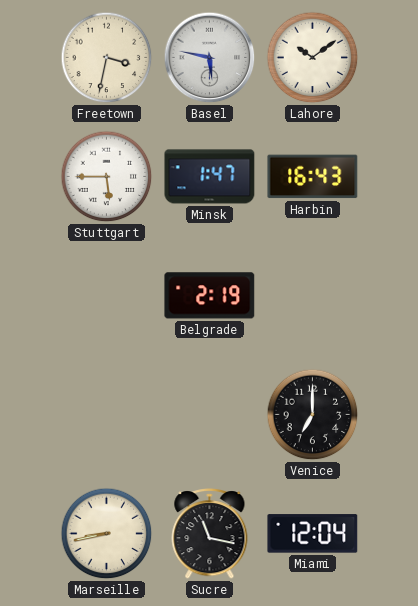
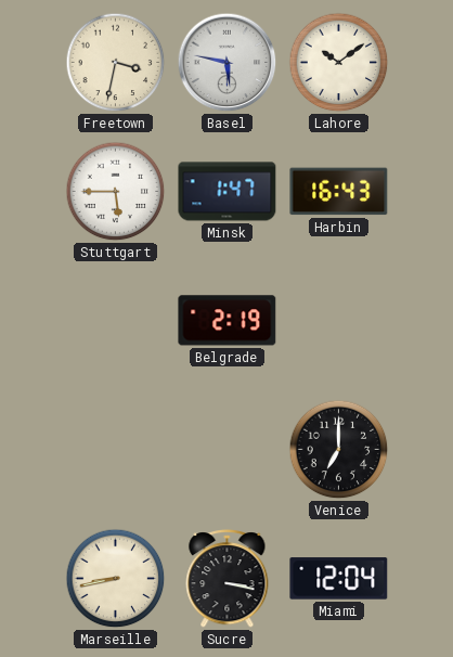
Sucre: 11:17 -> 3:17
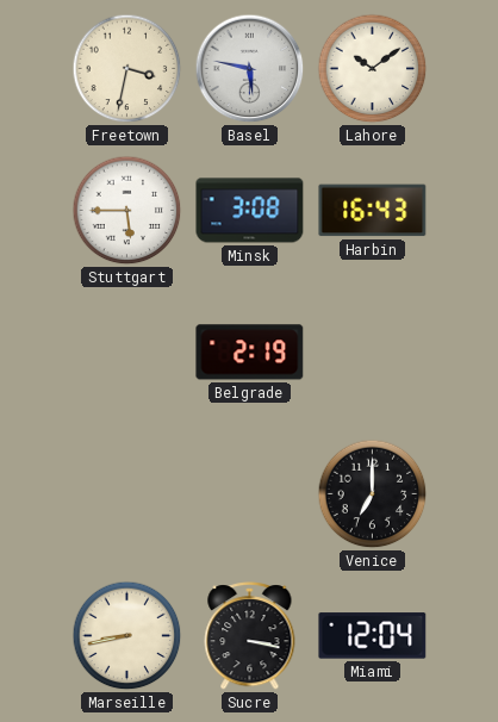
Minsk: 1:47 -> 3:08
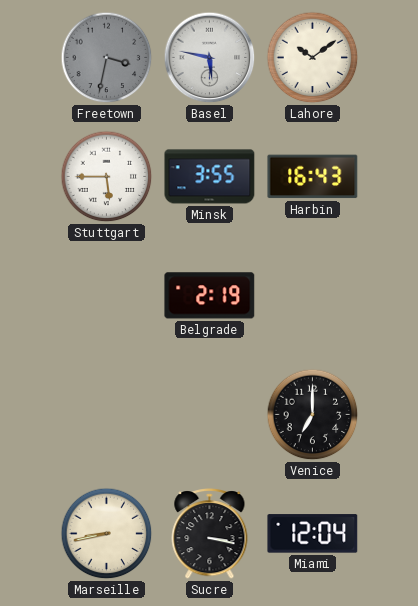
Freetown dial: cream -> grey
Minsk: 3:08 -> 3:55
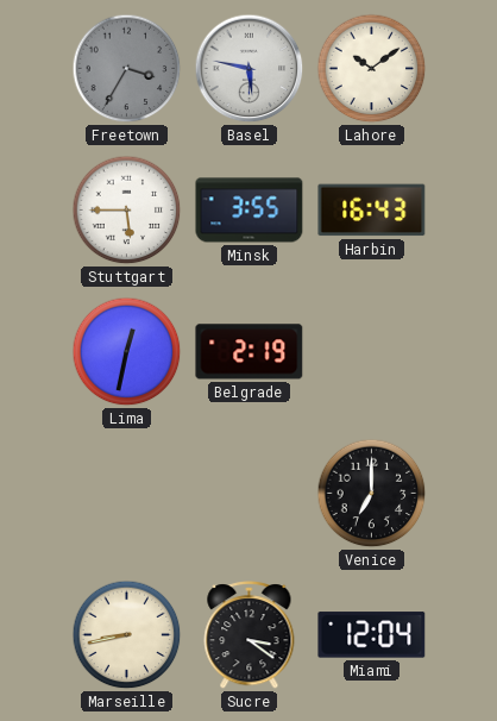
Freetown: 3:32 -> 3:35
Lima: none -> 12:32
Sucre: 3:17 -> 3:21
